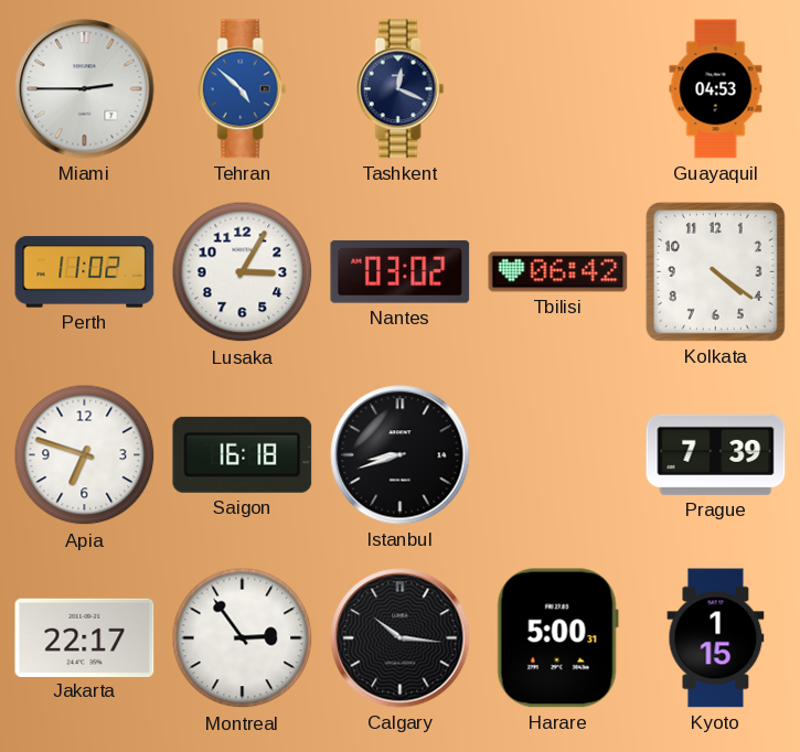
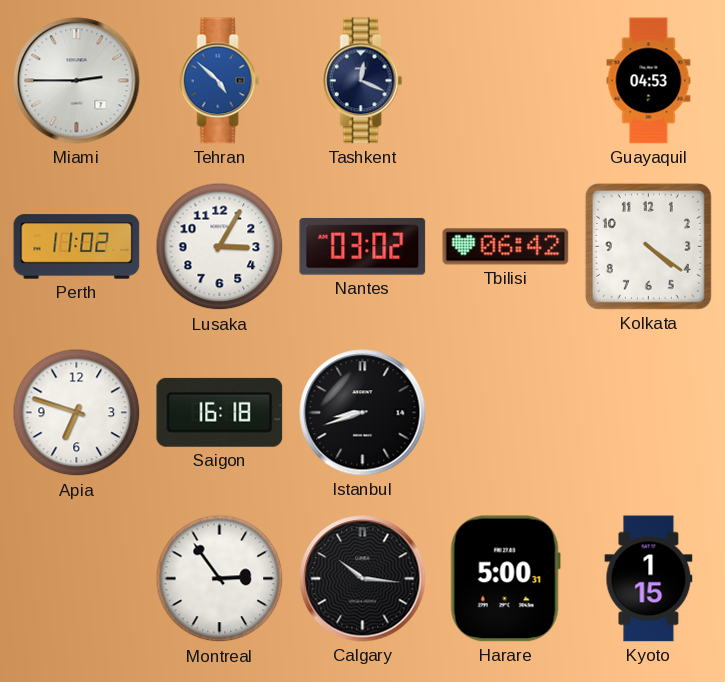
Prague: 7:39 -> none
Jakarta: 22:17 -> none
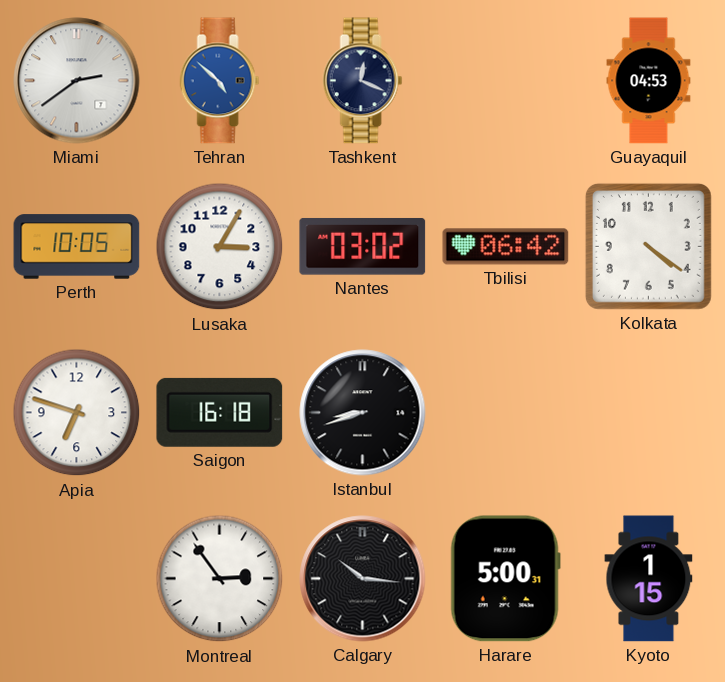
Miami: 2:45 -> 2:39
Perth: 11:02 -> 10:05
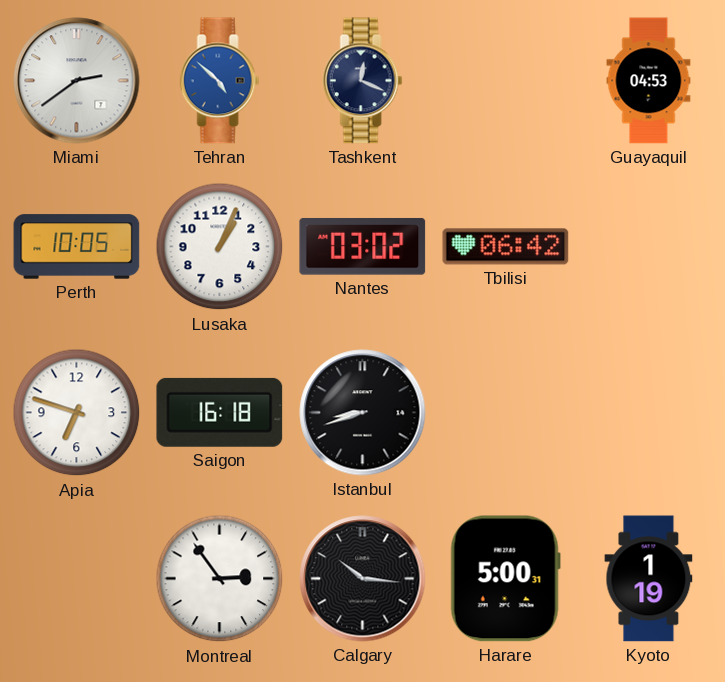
Lusaka: 3:05 -> 1:04
Kolkata: 4:21 -> none
Kyoto: 1:15 -> 1:19
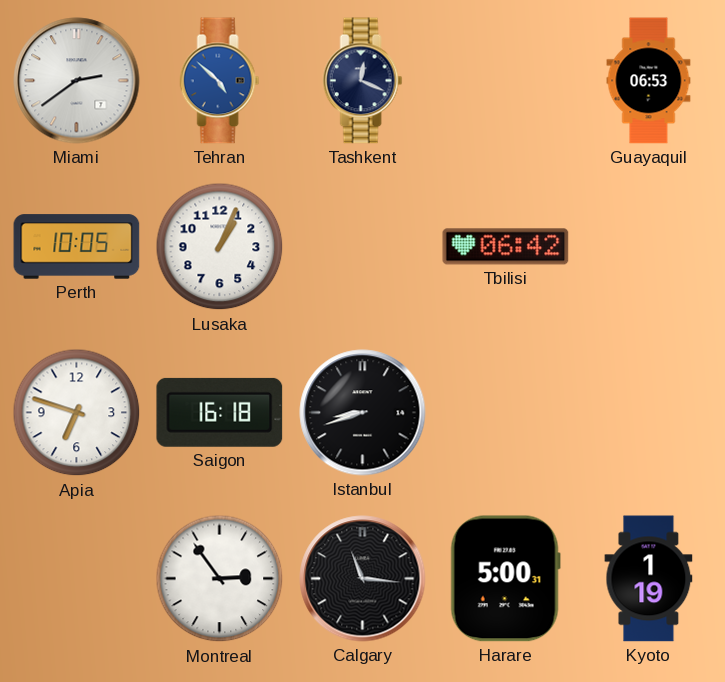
Guayaquil: 04:53 -> 06:53
Nantes: 03:02 -> none
Calgary: 10:16 -> 11:16
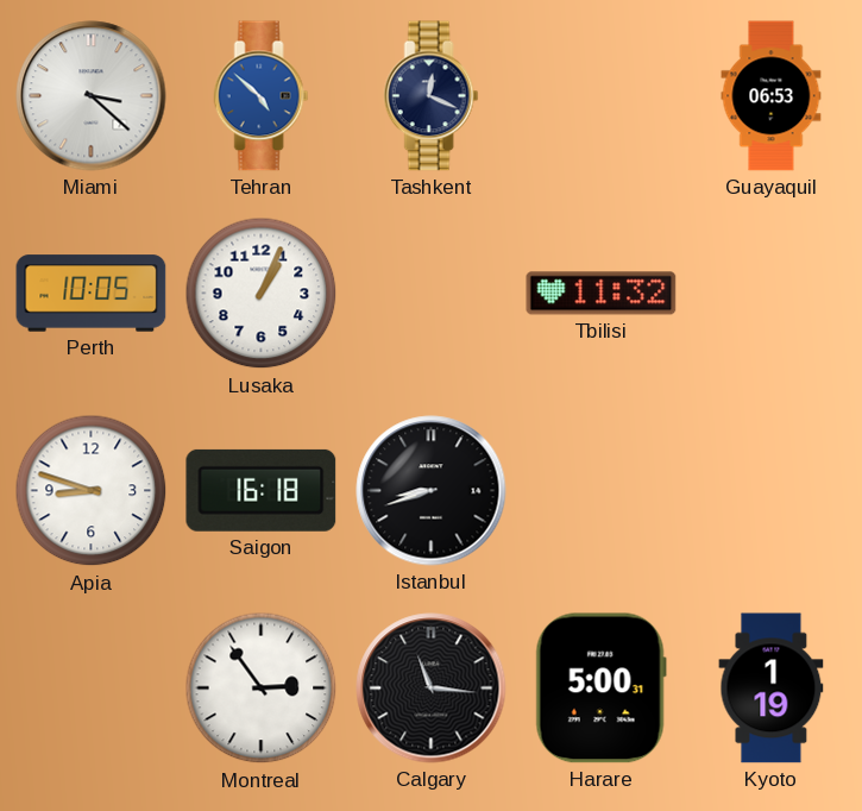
Miami: 2:39 -> 3:22
Tbilisi: 06:42 -> 11:32
Apia: 6:48 -> 8:48
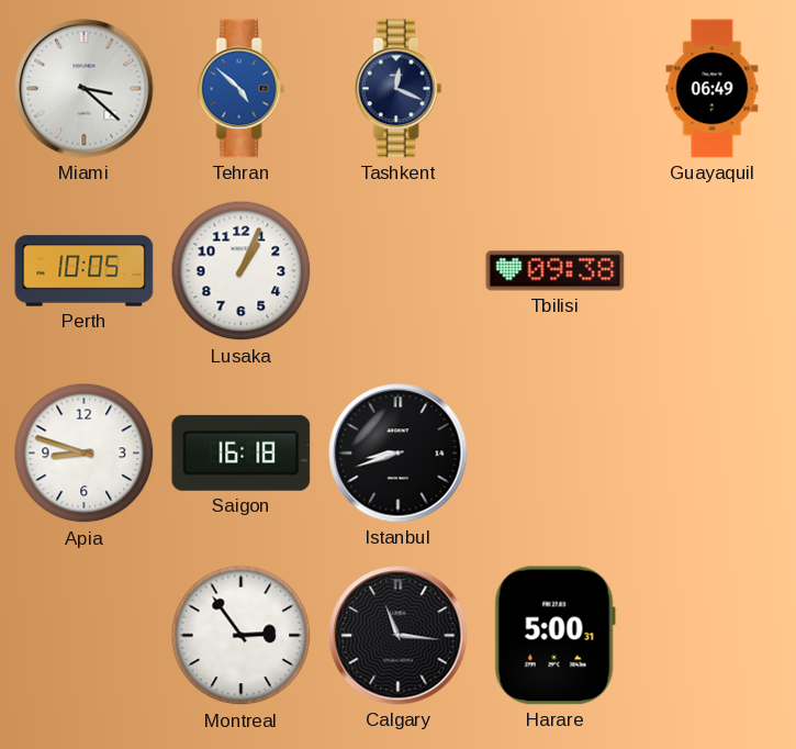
Guayaquil: 06:53 -> 06:49
Tbilisi: 11:32 -> 09:38
Kyoto: 1:19 -> none
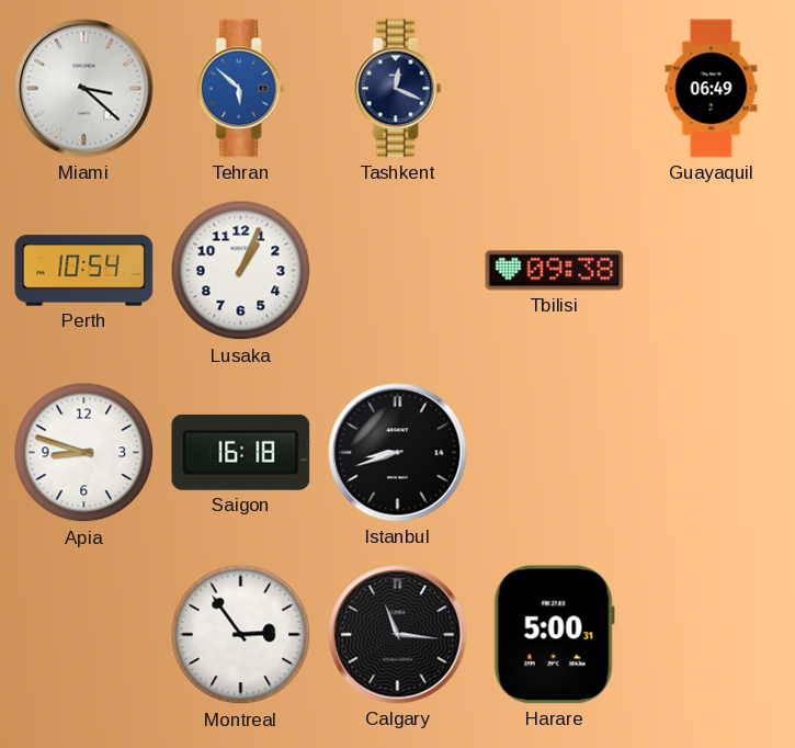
Tehran: 4:52 -> 5:52
Perth: 10:05 -> 10:54
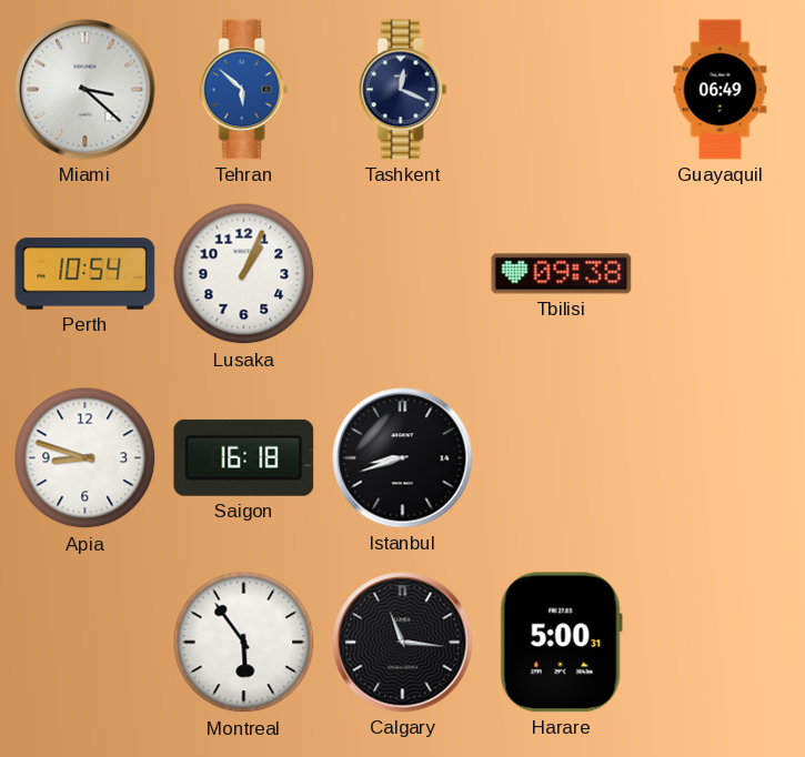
Montreal: 2:54 -> 5:54
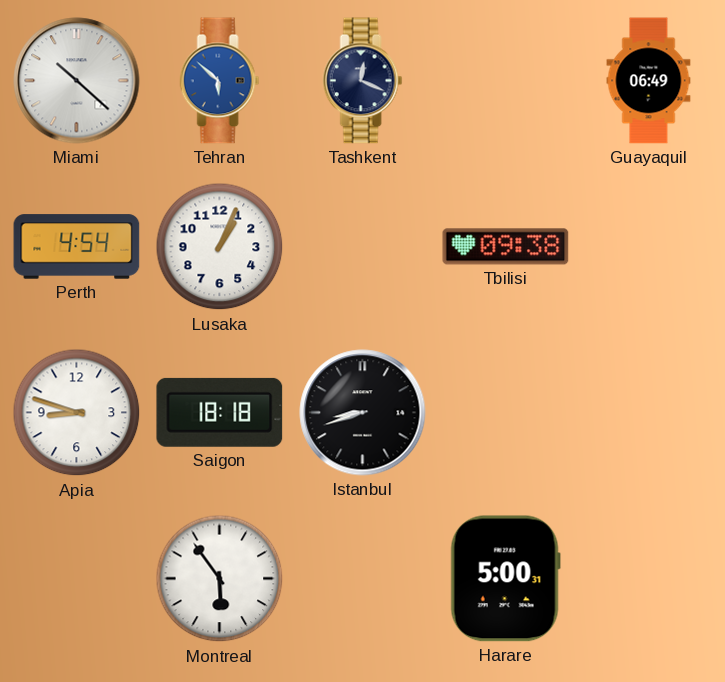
Miami: 3:22 -> 10:22
Perth: 10:54 -> 4:54
Saigon: 16:18 -> 18:18
Calgary: 11:16 -> none
